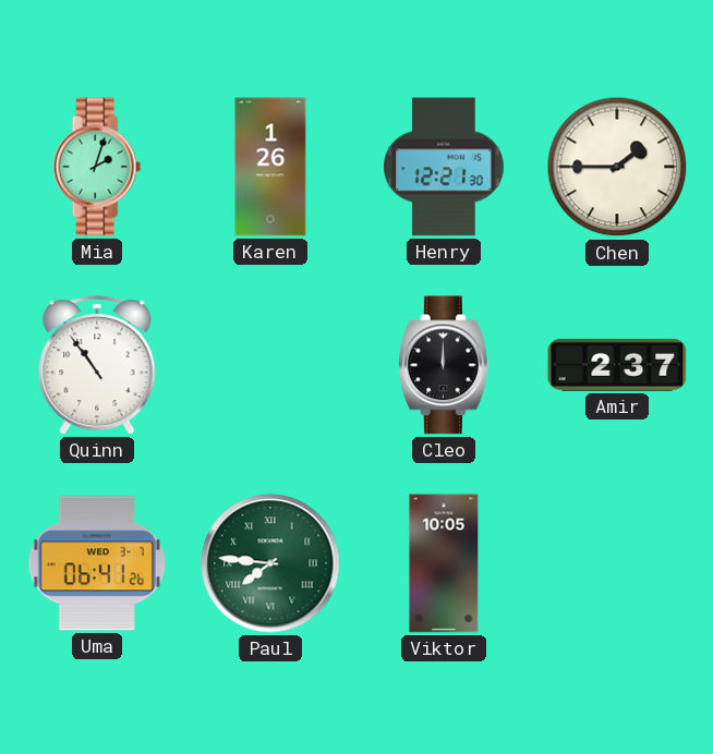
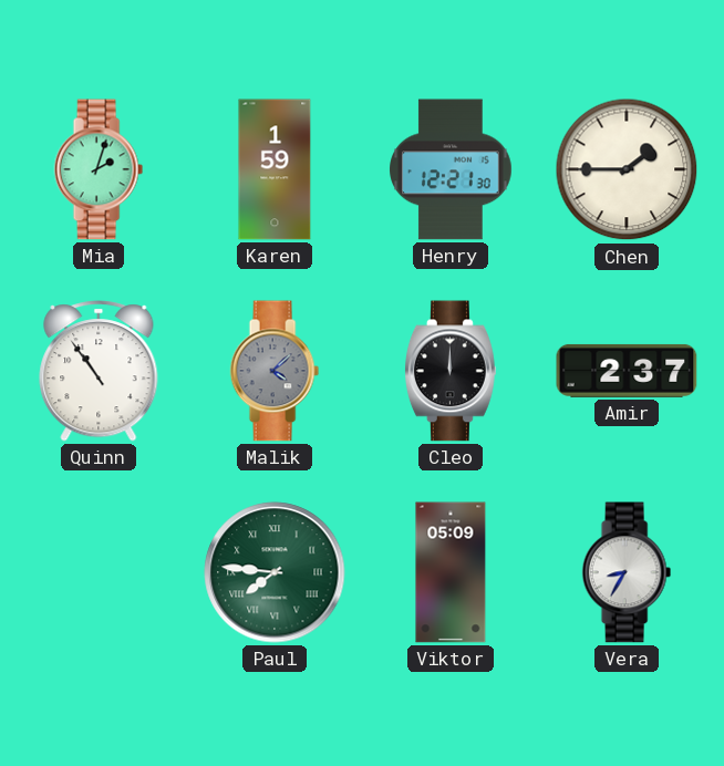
Karen: 1:26 -> 1:59
Malik: none -> 4:08
Uma: 06:41 -> none
Viktor: 10:05 -> 05:09
Vera: none -> 8:35
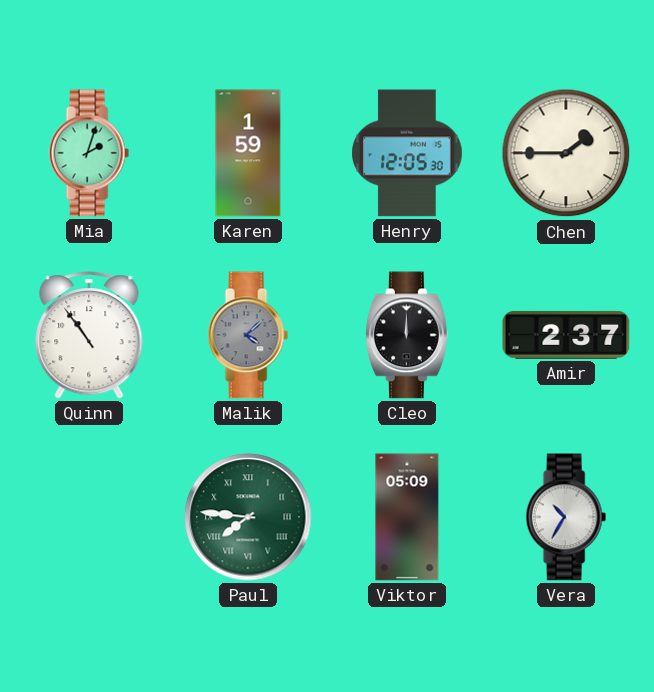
Henry: 12:21 -> 12:05
Vera: 8:35 -> 10:35
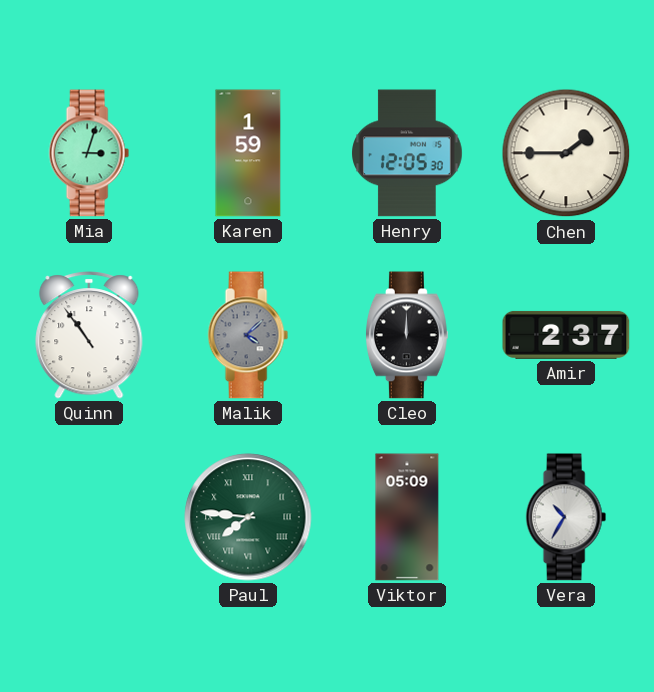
Mia: 2:03 -> 3:03
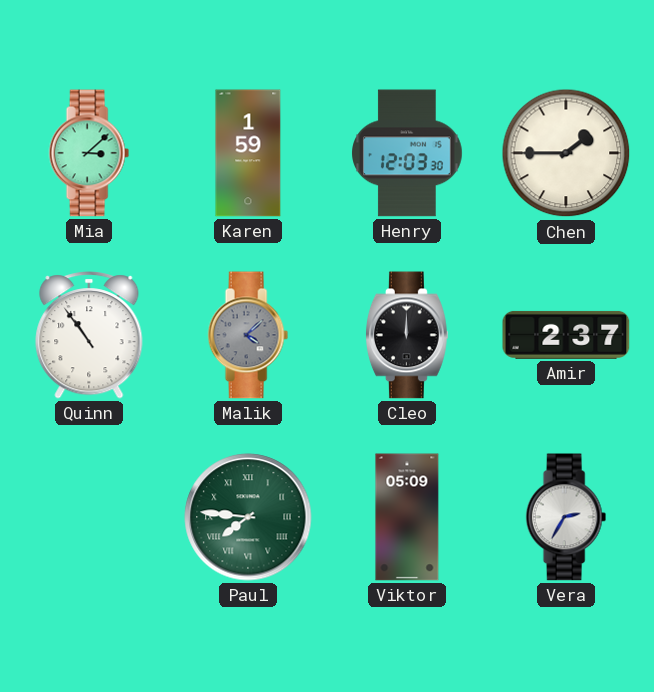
Mia: 3:03 -> 3:08
Henry: 12:05 -> 12:03
Vera: 10:35 -> 2:35
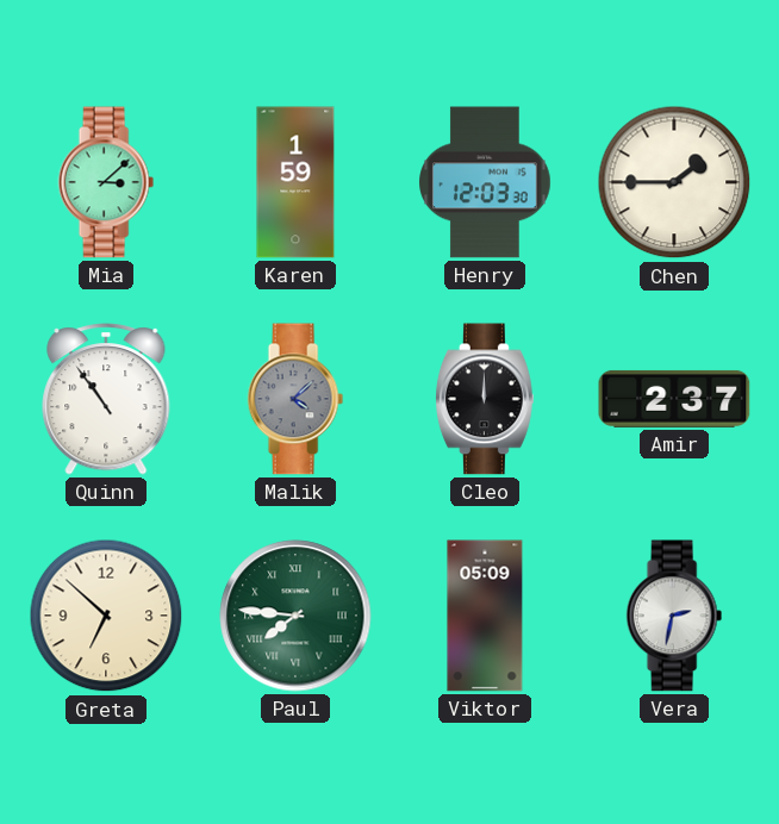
Greta: none -> 6:52
Vera: 2:35 -> 2:32
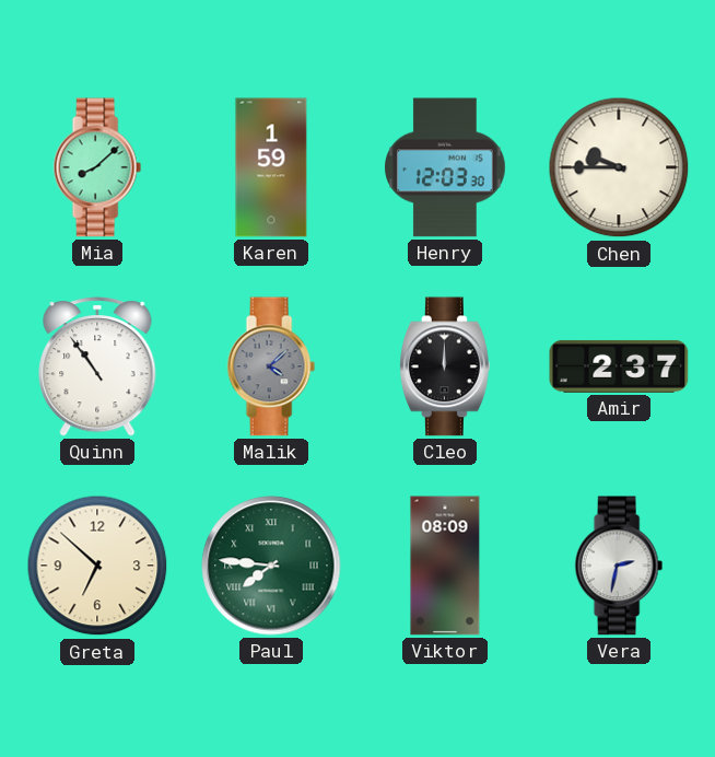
Mia: 3:08 -> 8:08
Chen: 1:45 -> 9:45
Viktor: 05:09 -> 08:09
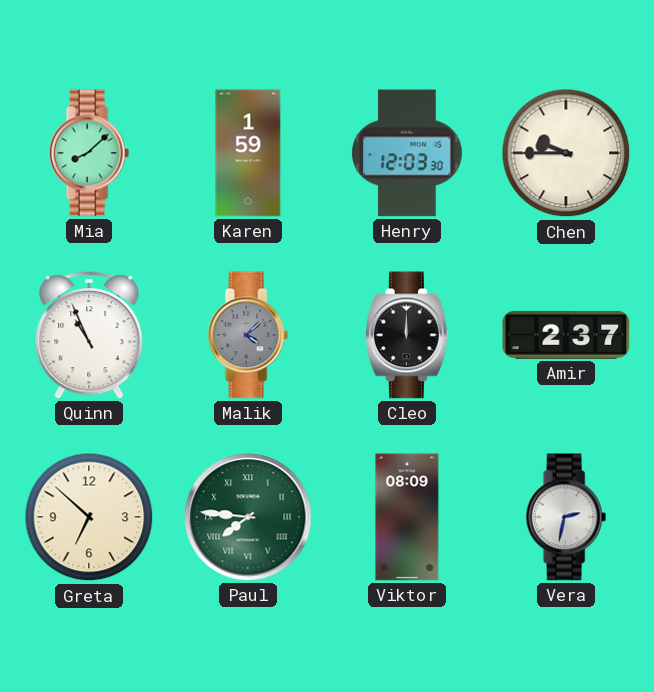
Quinn: 10:54 -> 10:56
